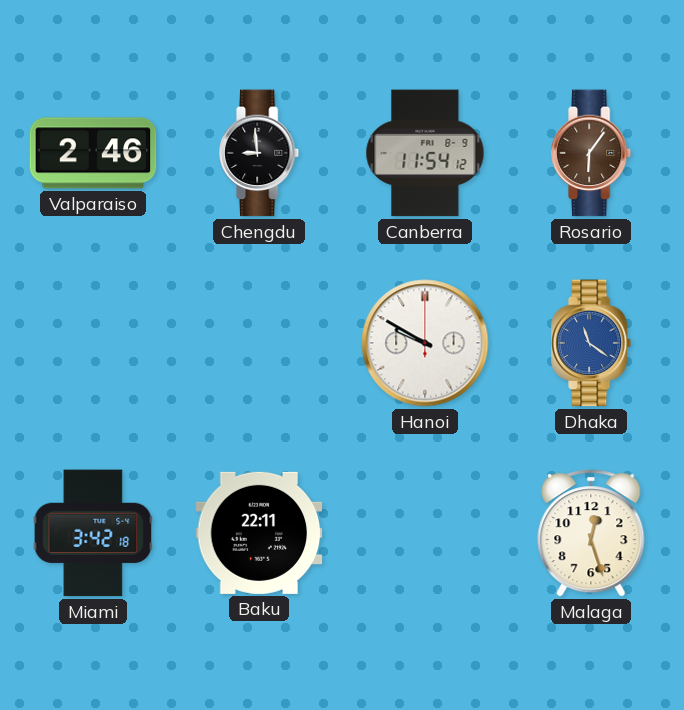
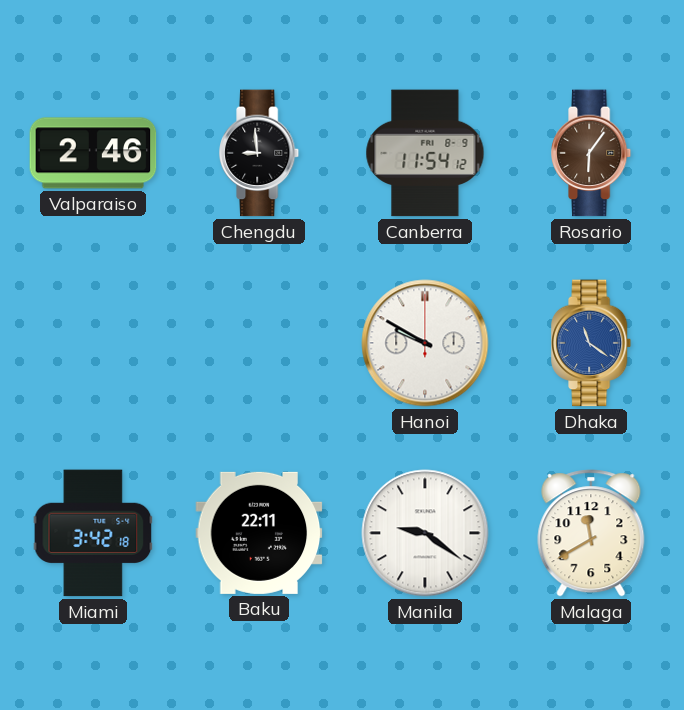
Manila: none -> 9:21
Malaga: 12:27 -> 11:40
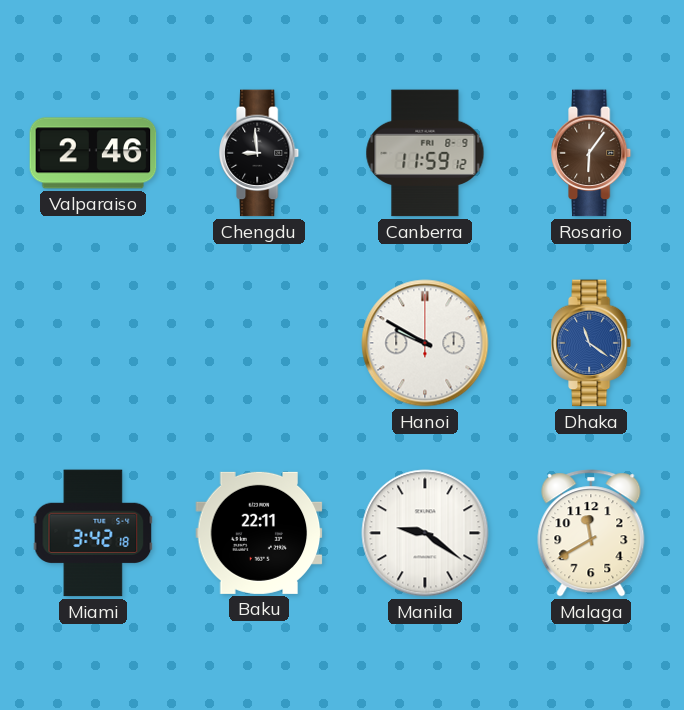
Canberra: 11:54 -> 11:59
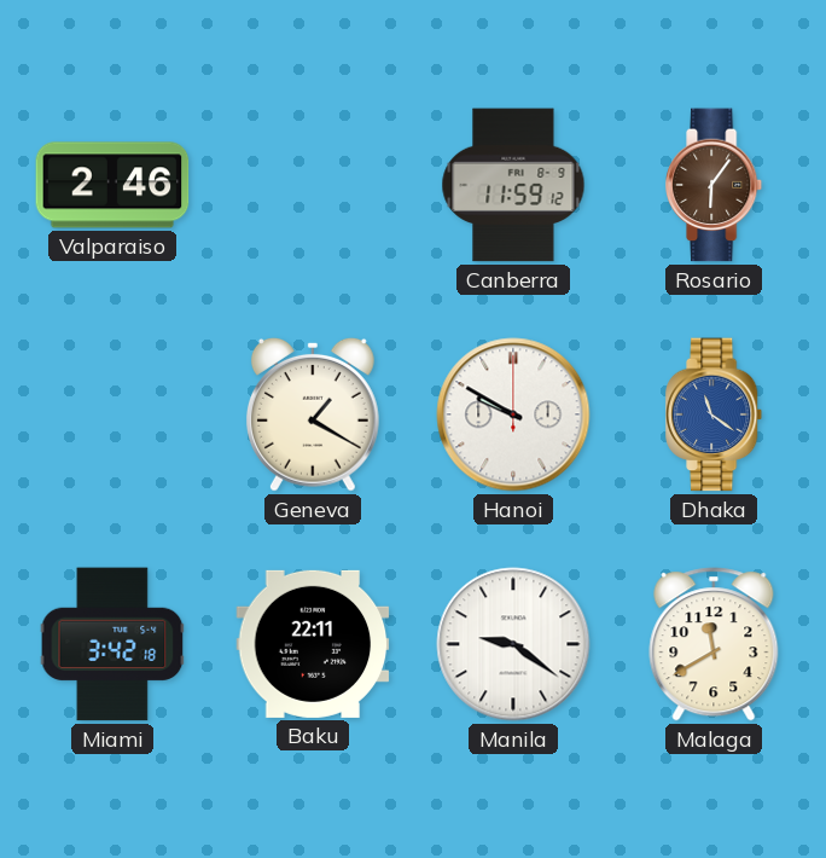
Chengdu: 8:59 -> none
Geneva: none -> 1:20
